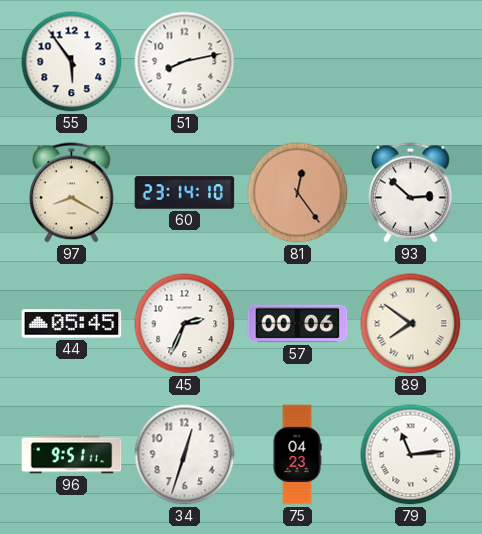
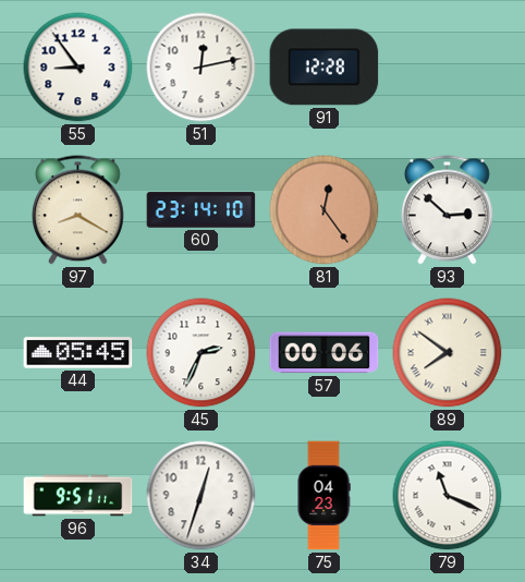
55: 5:54 -> 8:54
51: 8:13 -> 12:13
91: none -> 12:28
79: 11:14 -> 11:19
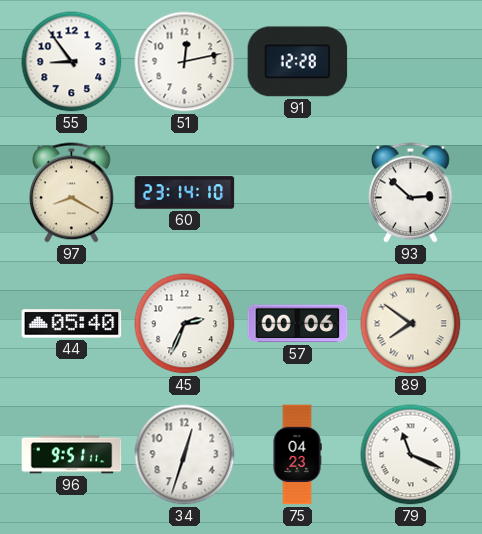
81: 12:24 -> none
44: 05:45 -> 05:40
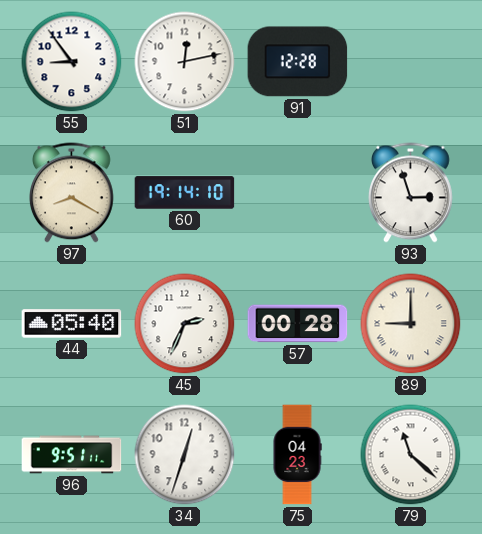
60: 23:14 -> 19:14
93: 2:52 -> 2:57
57: 00:06 -> 00:28
89: 7:51 -> 9:00
79: 11:19 -> 11:22
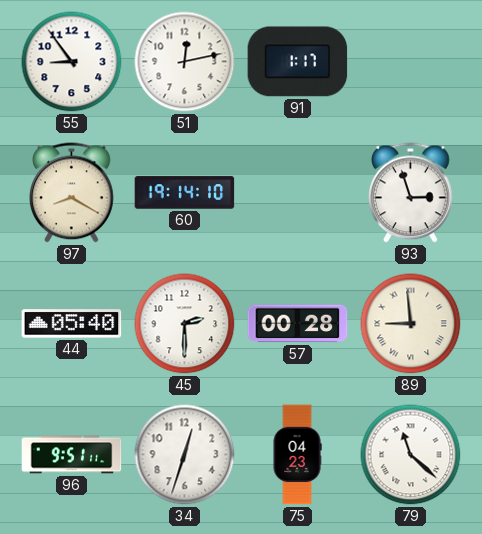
91: 12:28 -> 1:17
45: 2:34 -> 2:30
89: 9:00 -> 8:59
